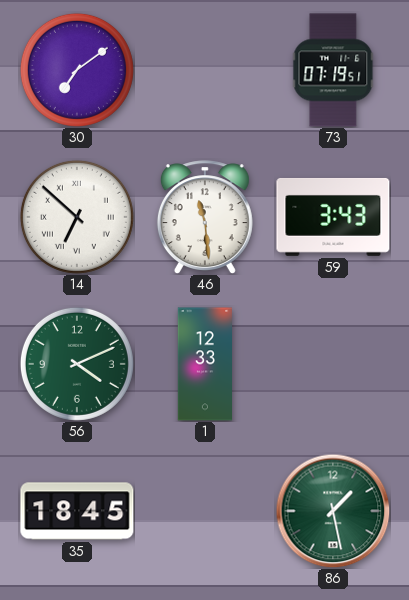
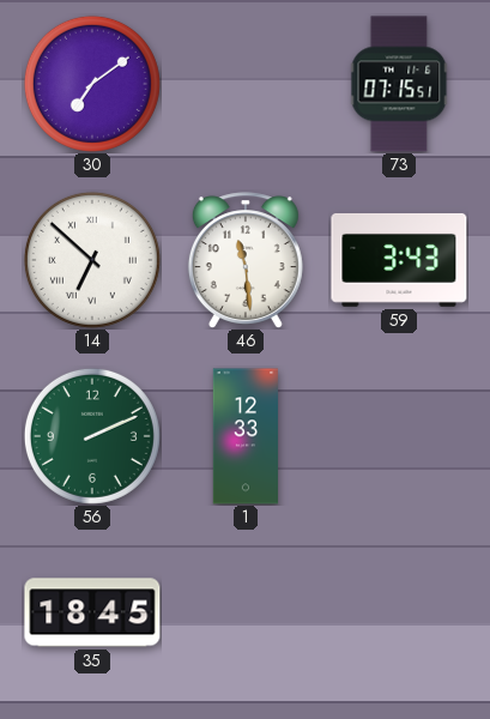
73: 07:19 -> 07:15
56: 4:11 -> 2:11
86: 1:28 -> none
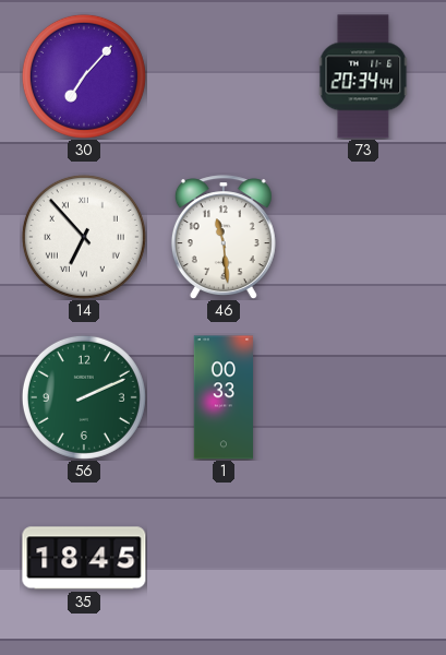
30: 7:09 -> 7:07
73: 07:15 -> 20:34
14: 6:52 -> 6:53
59: 3:43 -> none
1: 12:33 -> 00:33
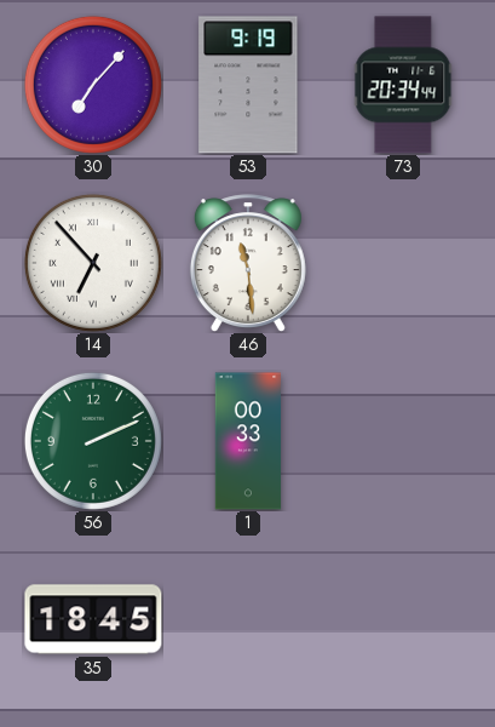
53: none -> 9:19
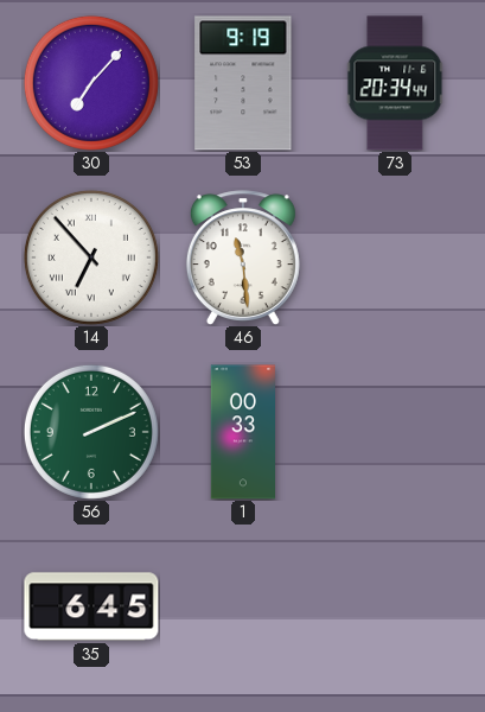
35: 18:45 -> 6:45
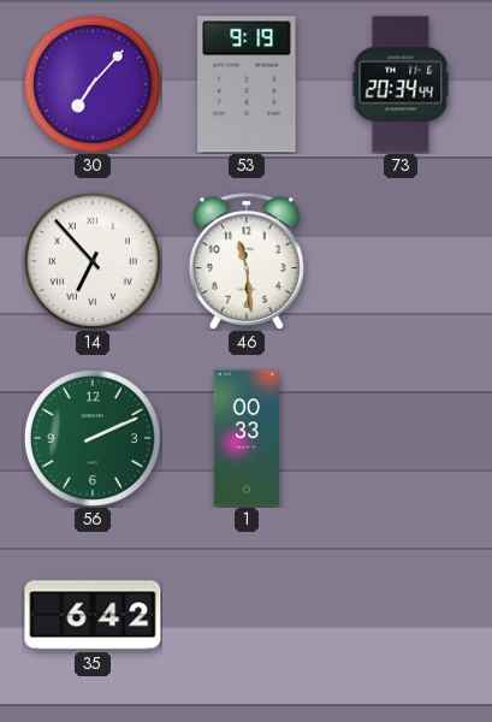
35: 6:45 -> 6:42
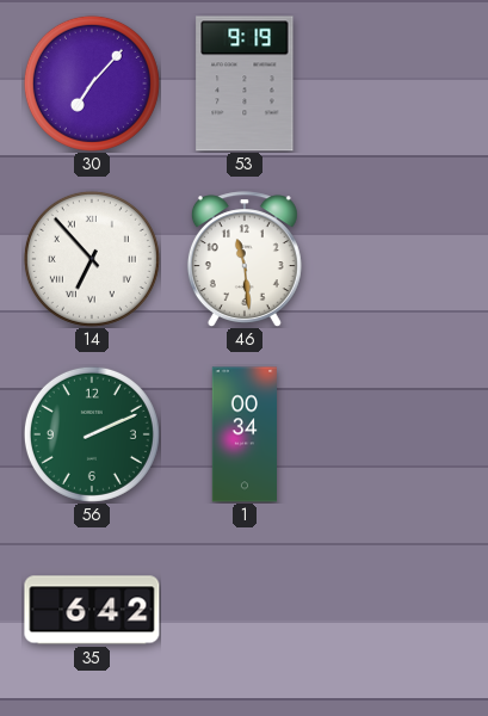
73: 20:34 -> none
1: 00:33 -> 00:34
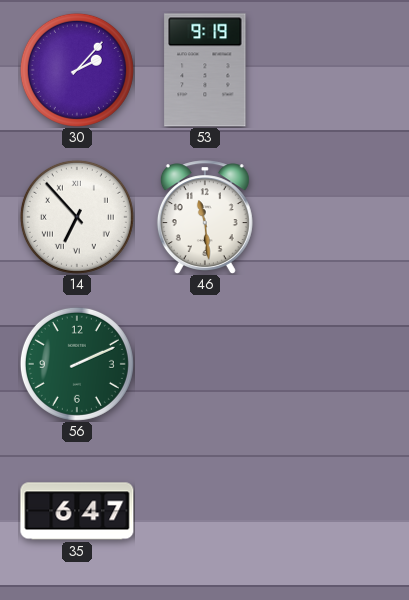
30: 7:07 -> 2:07
1: 00:34 -> none
35: 6:42 -> 6:47
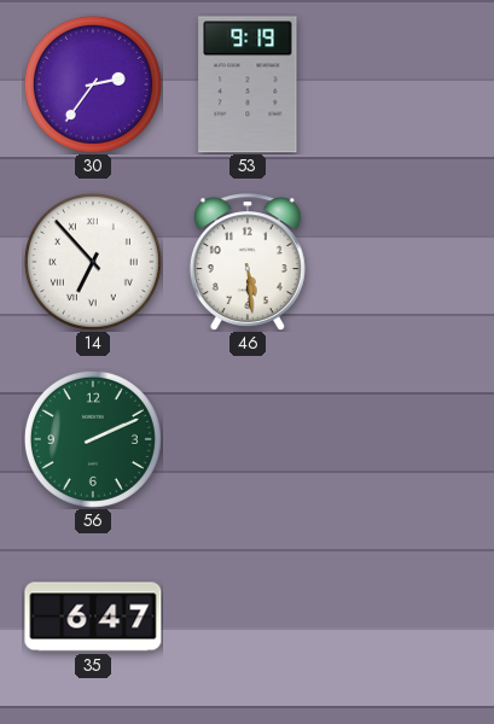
30: 2:07 -> 2:36
46: 11:29 -> 5:29
